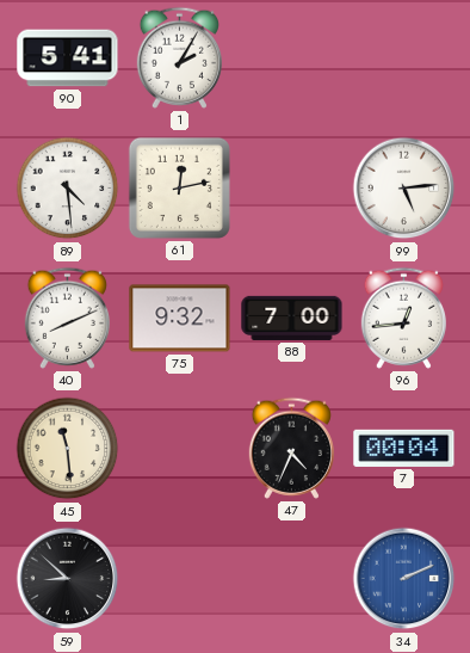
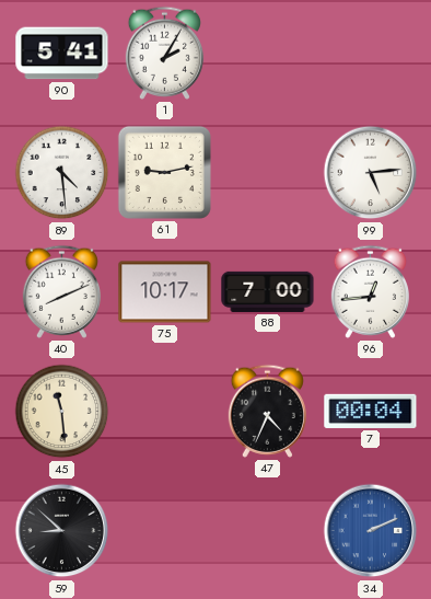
61: 12:13 -> 9:13
75: 9:32 -> 10:17
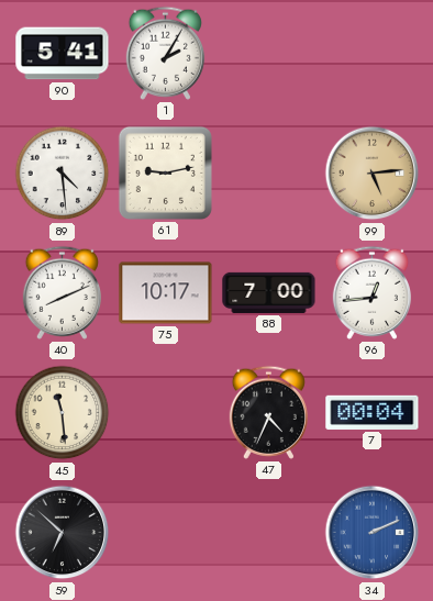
99 dial: white -> champagne
59: 8:52 -> 6:52
